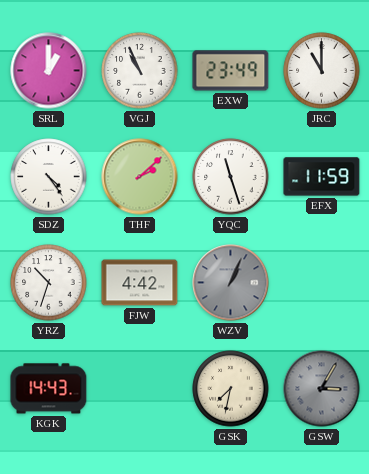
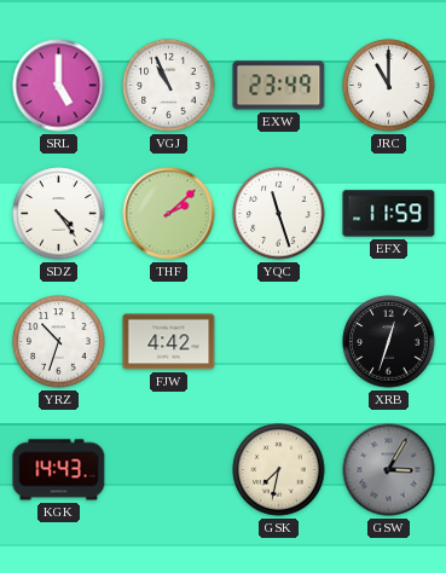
SRL: 1:00 -> 5:00
WZV: 1:04 -> none
XRB: none -> 12:33
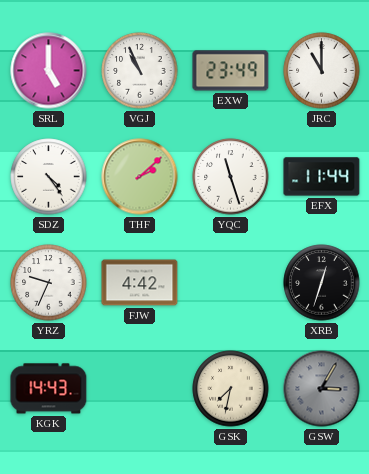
EFX: 11:59 -> 11:44
YRZ: 10:33 -> 9:34
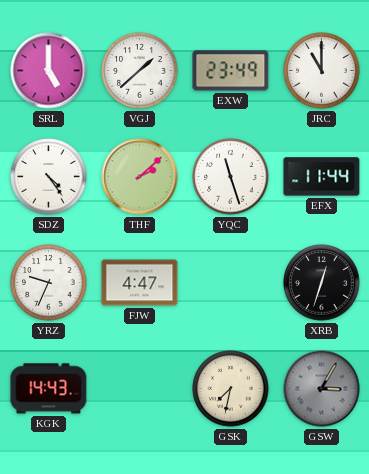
VGJ: 10:56 -> 1:38
FJW: 4:42 -> 4:47
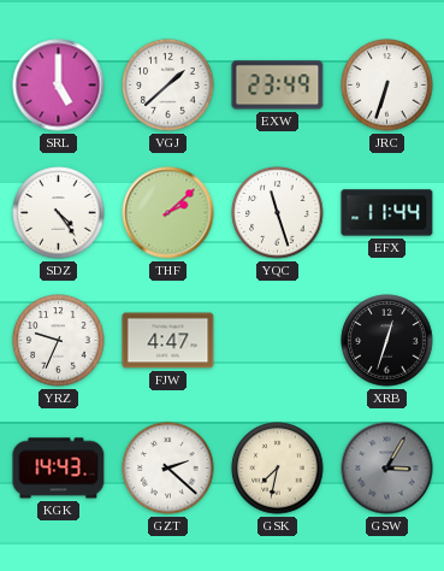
JRC: 11:00 -> 6:33
GZT: none -> 2:22
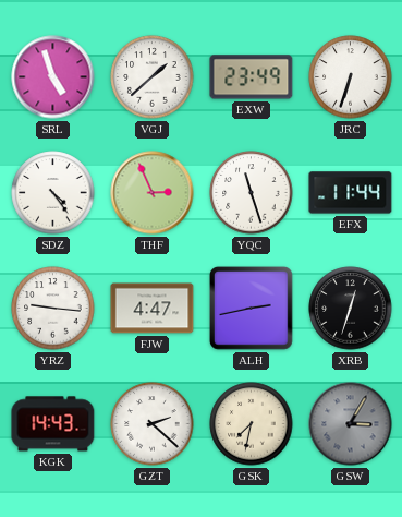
SRL: 5:00 -> 4:57
THF: 2:08 -> 2:56
YRZ: 9:34 -> 9:16
ALH: none -> 2:43
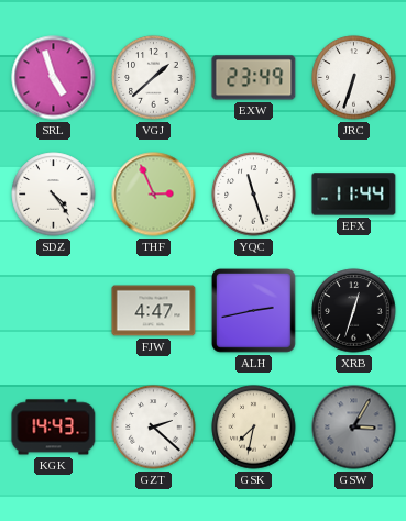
YRZ: 9:16 -> none
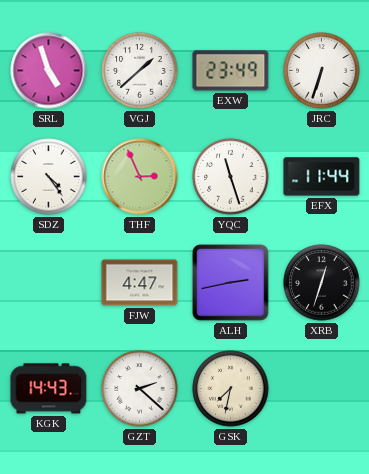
GSW: 3:05 -> none
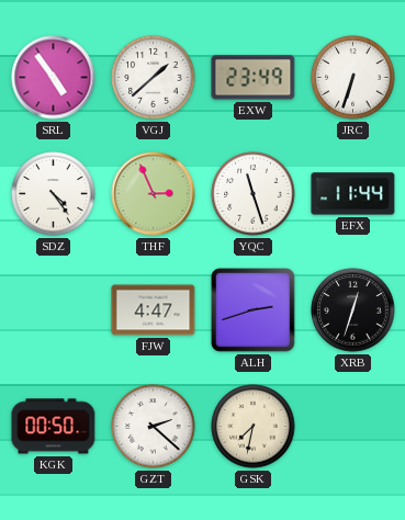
SRL: 4:57 -> 4:54
ALH: 2:43 -> 2:42
KGK: 14:43 -> 00:50
